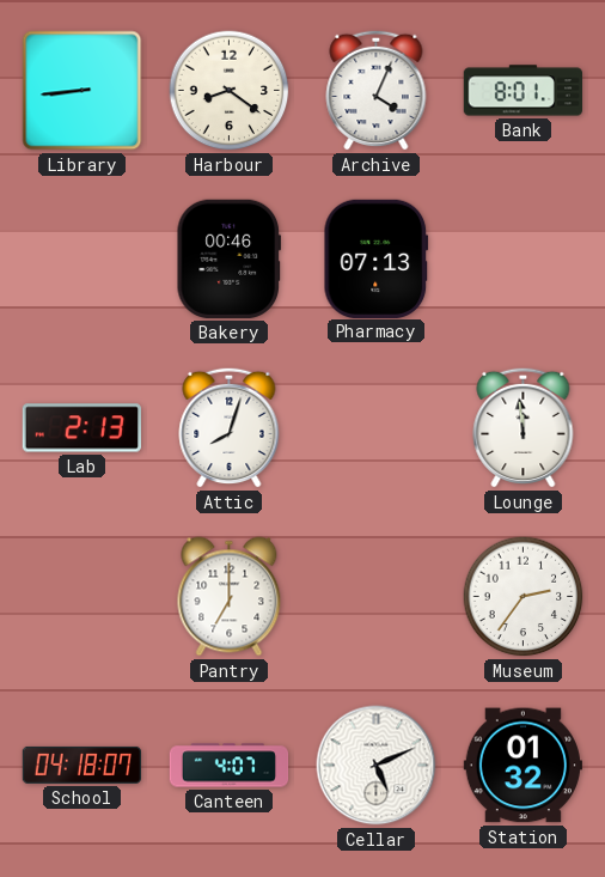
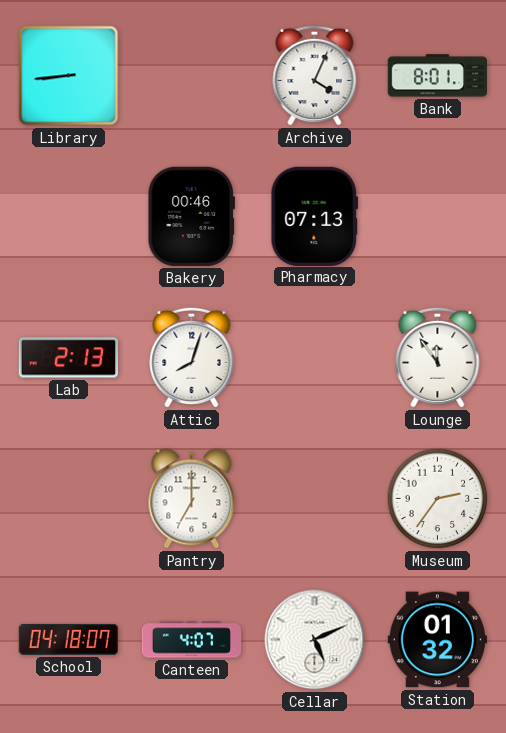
Harbour: 8:21 -> none
Lounge: 11:59 -> 11:54
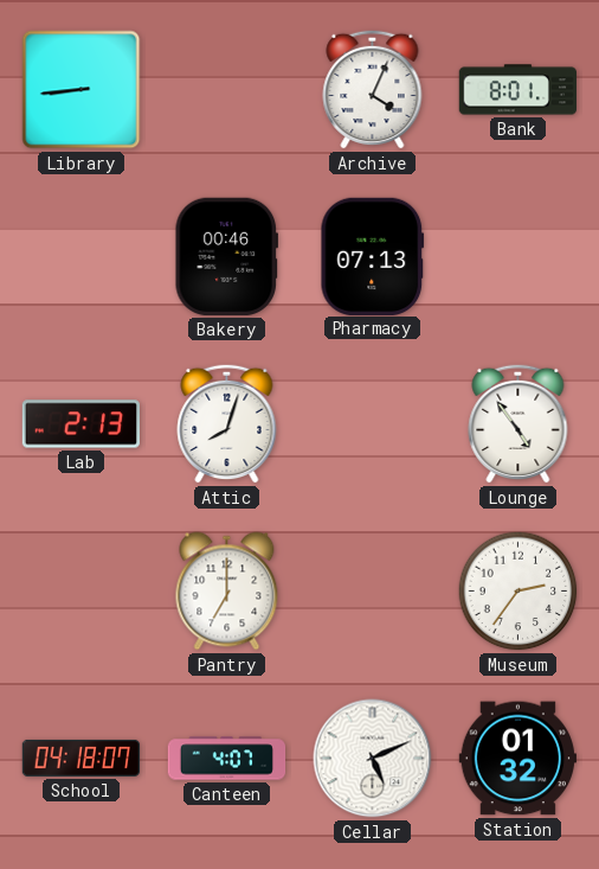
Lounge: 11:54 -> 4:54
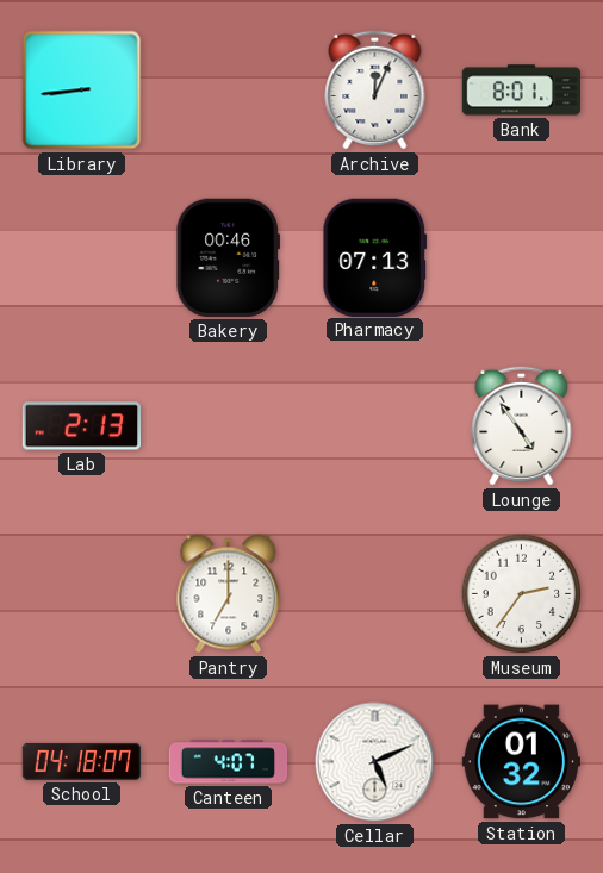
Archive: 4:04 -> 12:04
Attic: 8:03 -> none
